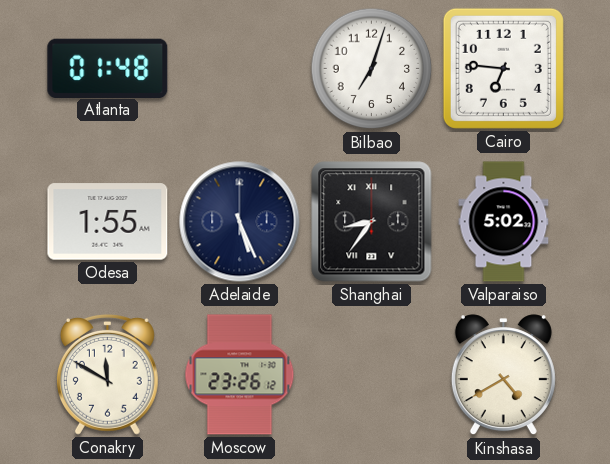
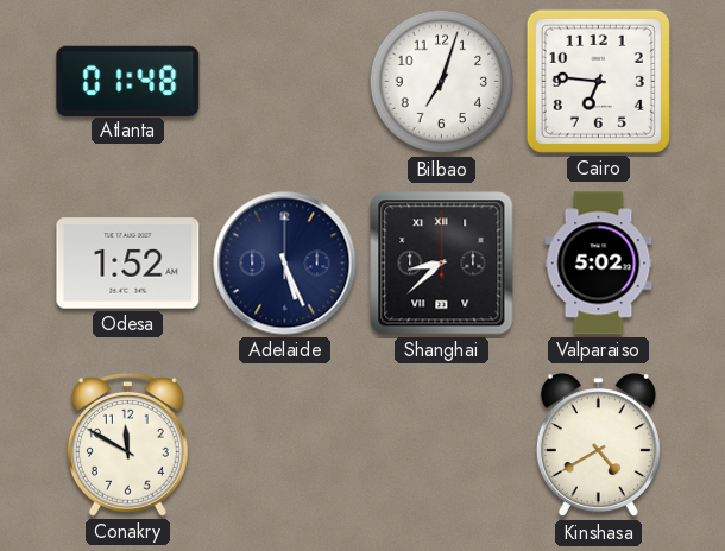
Odesa: 1:55 -> 1:52
Shanghai: 8:36 -> 8:38
Moscow: 23:26 -> none
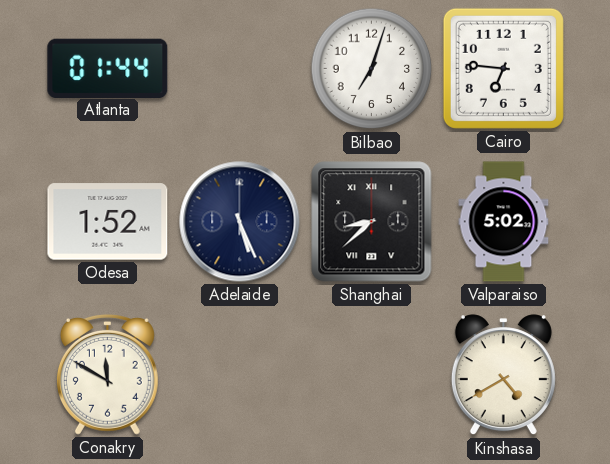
Atlanta: 01:48 -> 01:44
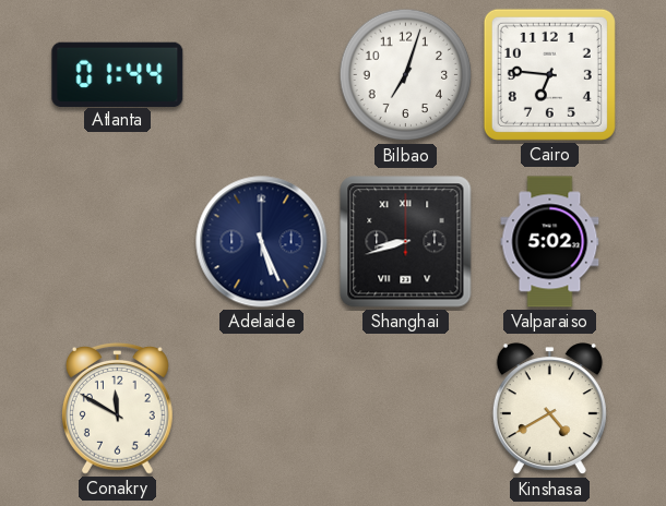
Odesa: 1:52 -> none
Shanghai: 8:38 -> 8:42
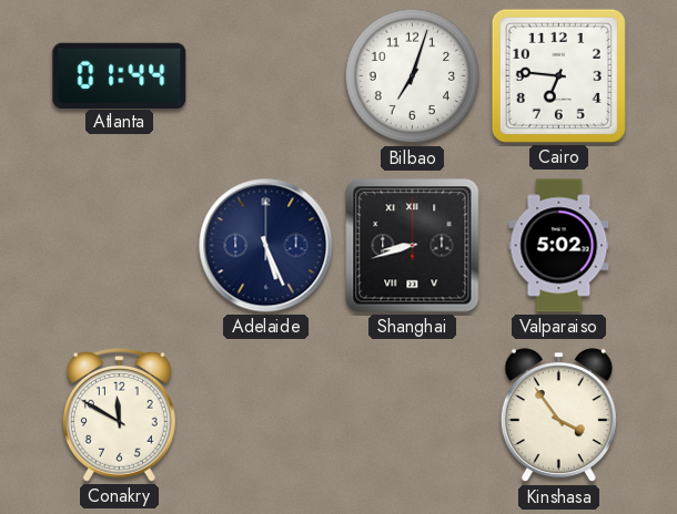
Kinshasa: 4:40 -> 3:54
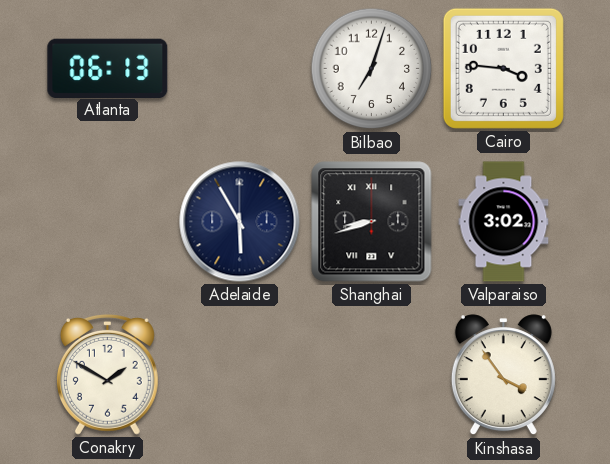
Atlanta: 01:44 -> 06:13
Cairo: 6:46 -> 3:46
Adelaide: 5:26 -> 5:55
Valparaiso: 5:02 -> 3:02
Conakry: 11:50 -> 1:50
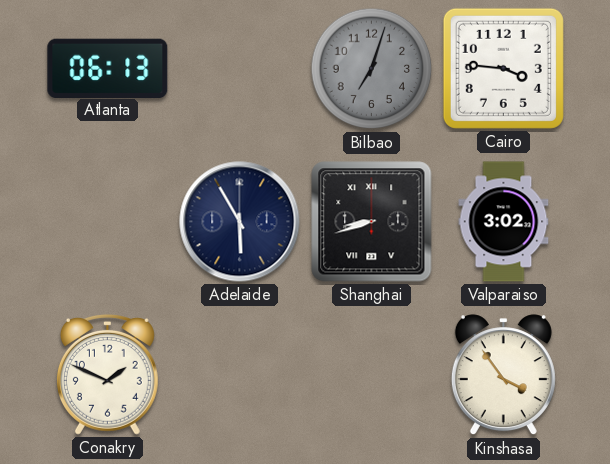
Bilbao dial: white -> grey
Conakry: 1:50 -> 1:49
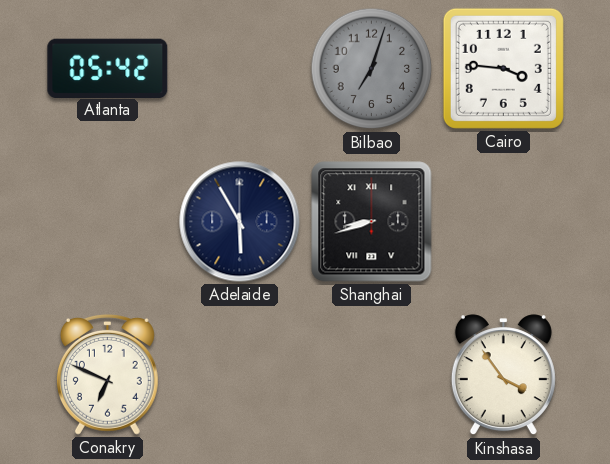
Atlanta: 06:13 -> 05:42
Valparaiso: 3:02 -> none
Conakry: 1:49 -> 6:49
